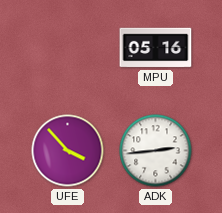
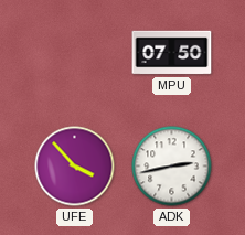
MPU: 05:16 -> 07:50
ADK: 2:44 -> 2:43
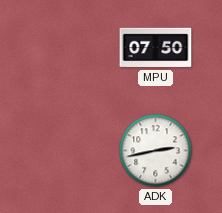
UFE: 3:53 -> none
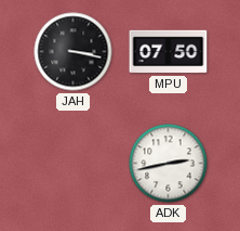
JAH: none -> 3:17
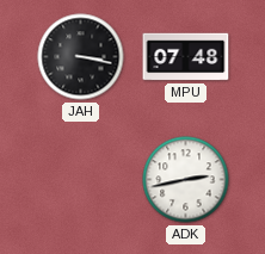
MPU: 07:50 -> 07:48
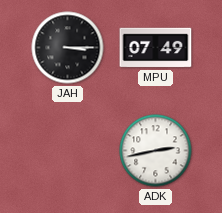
JAH: 3:17 -> 3:15
MPU: 07:48 -> 07:49
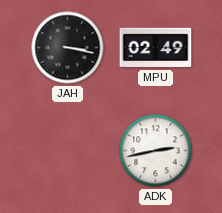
JAH: 3:15 -> 3:17
MPU: 07:49 -> 02:49
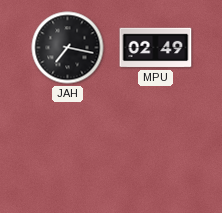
JAH: 3:17 -> 7:17
ADK: 2:43 -> none
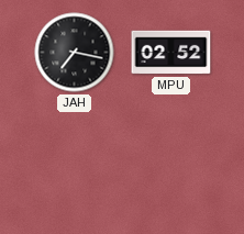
MPU: 02:49 -> 02:52
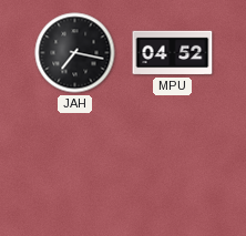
MPU: 02:52 -> 04:52
